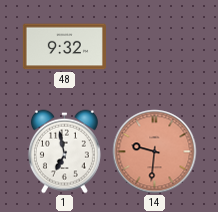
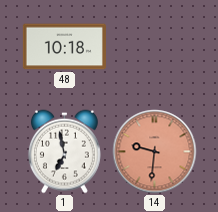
48: 9:32 -> 10:18
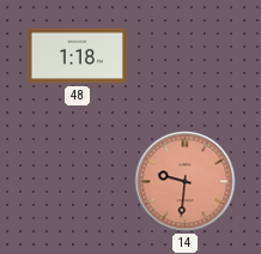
48: 10:18 -> 1:18
1: 6:58 -> none
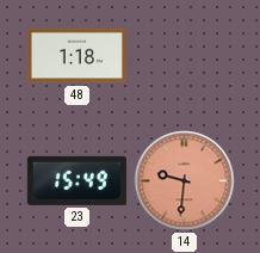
23: none -> 15:49
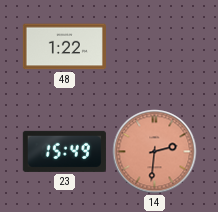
48: 1:18 -> 1:22
14: 9:31 -> 2:31
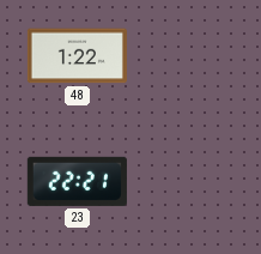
23: 15:49 -> 22:21
14: 2:31 -> none
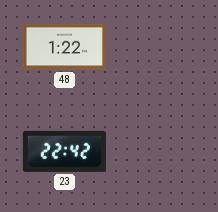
23: 22:21 -> 22:42
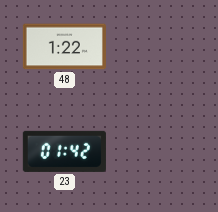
23: 22:42 -> 01:42
